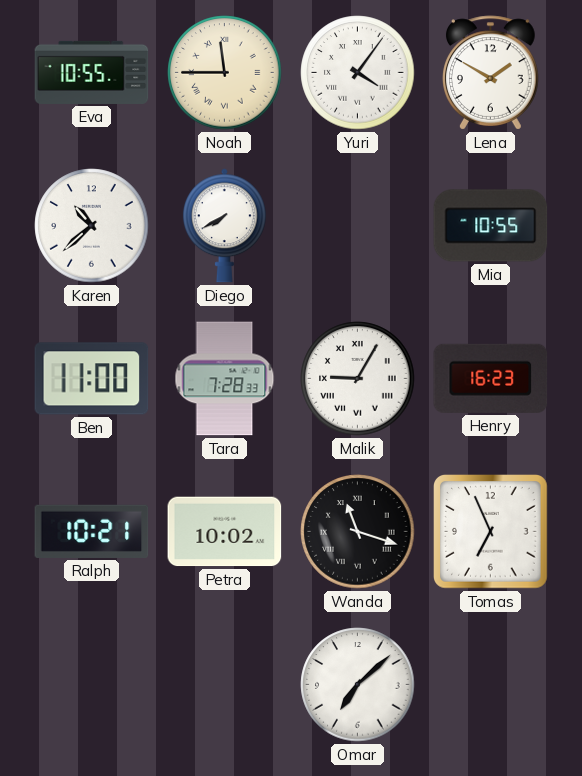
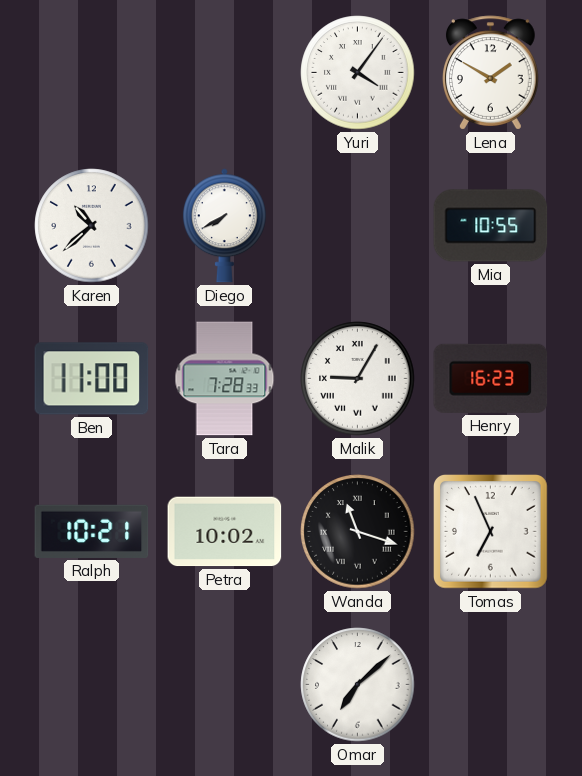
Eva: 10:55 -> none
Noah: 11:45 -> none
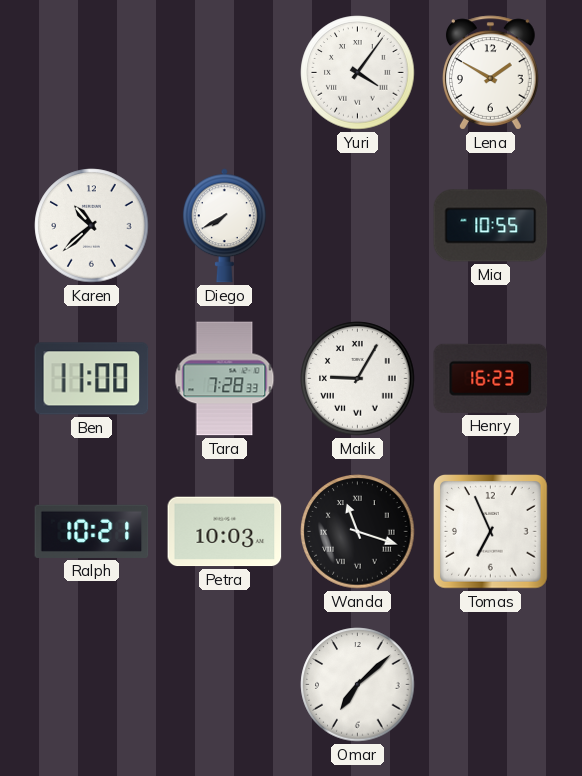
Petra: 10:02 -> 10:03
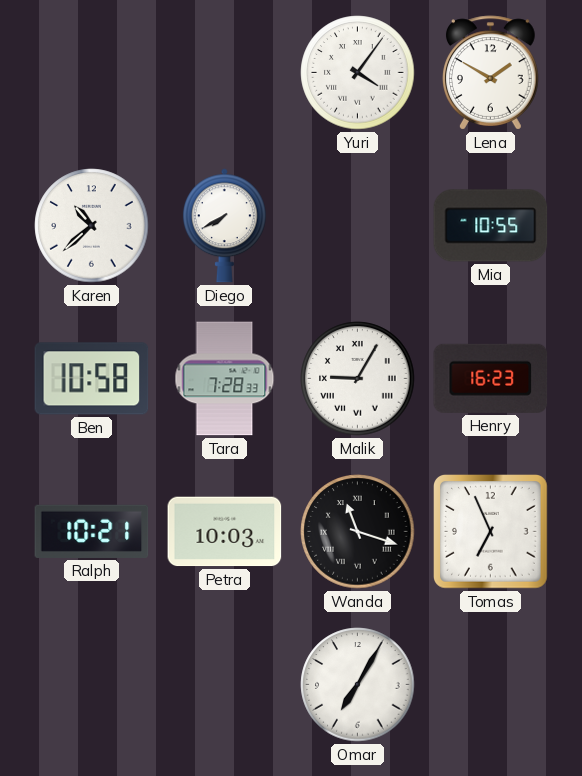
Ben: 11:00 -> 10:58
Omar: 7:08 -> 7:05
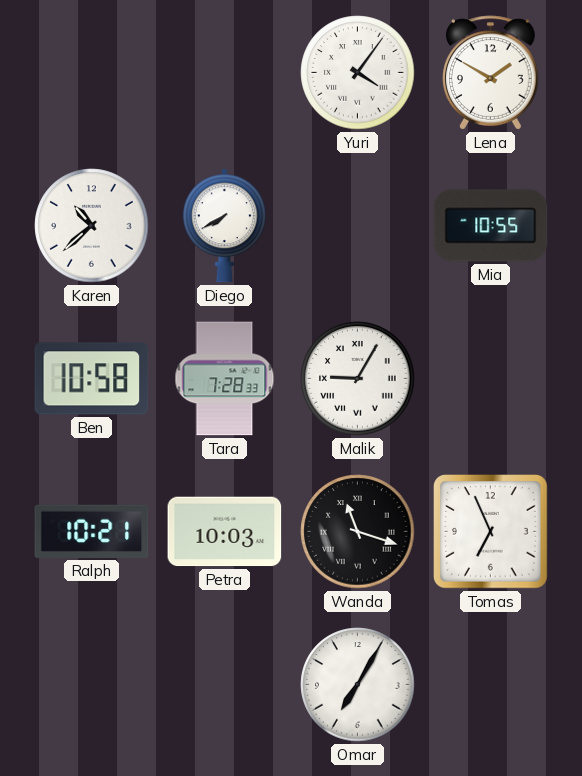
Henry: 16:23 -> none
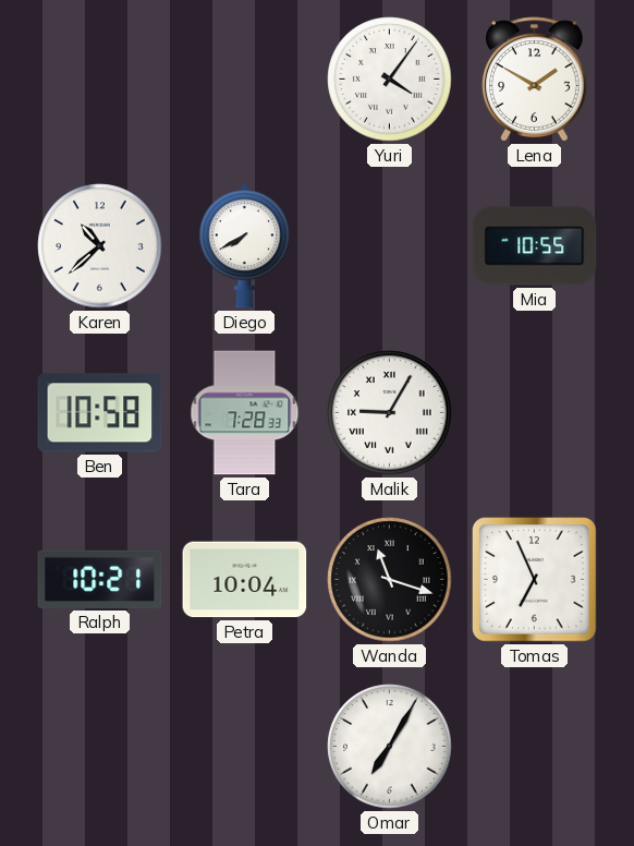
Petra: 10:03 -> 10:04
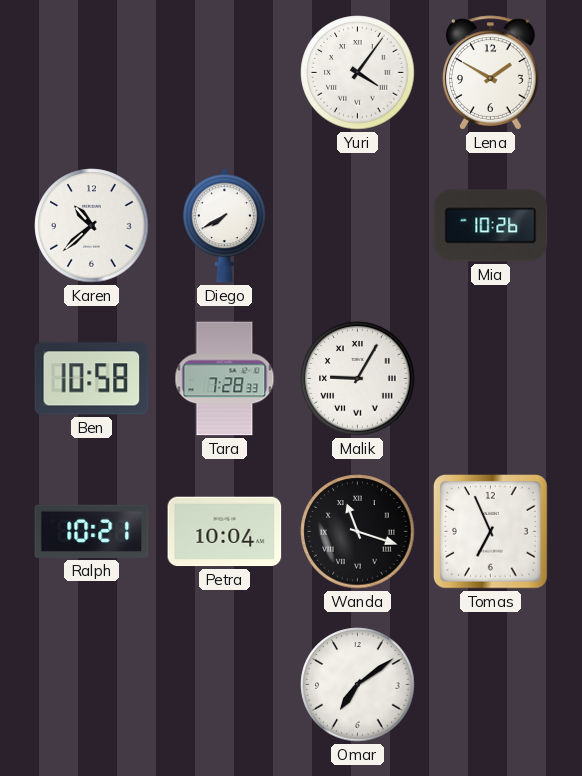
Mia: 10:55 -> 10:26
Omar: 7:05 -> 7:09
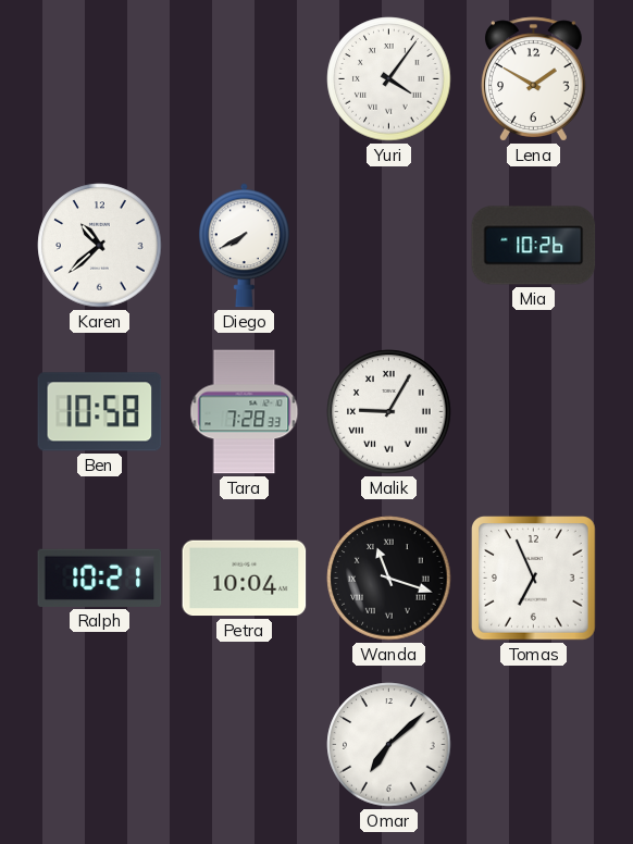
Omar: 7:09 -> 7:08
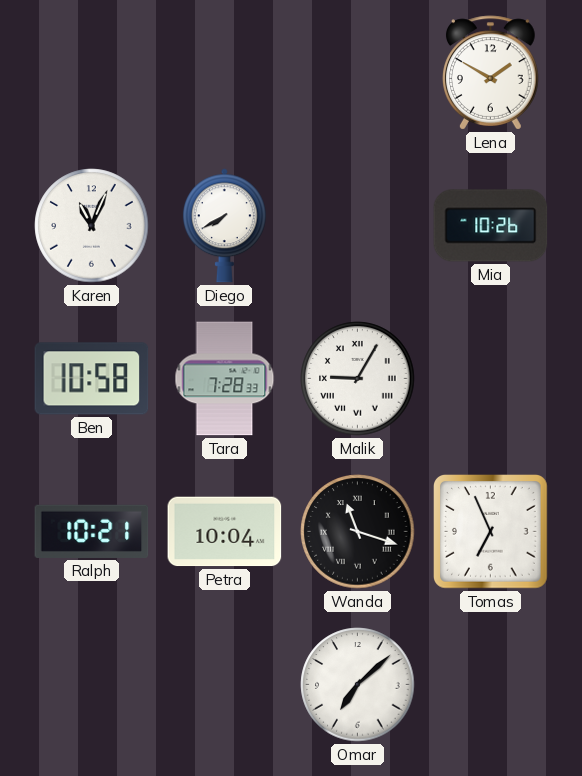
Yuri: 4:06 -> none
Karen: 10:38 -> 11:04
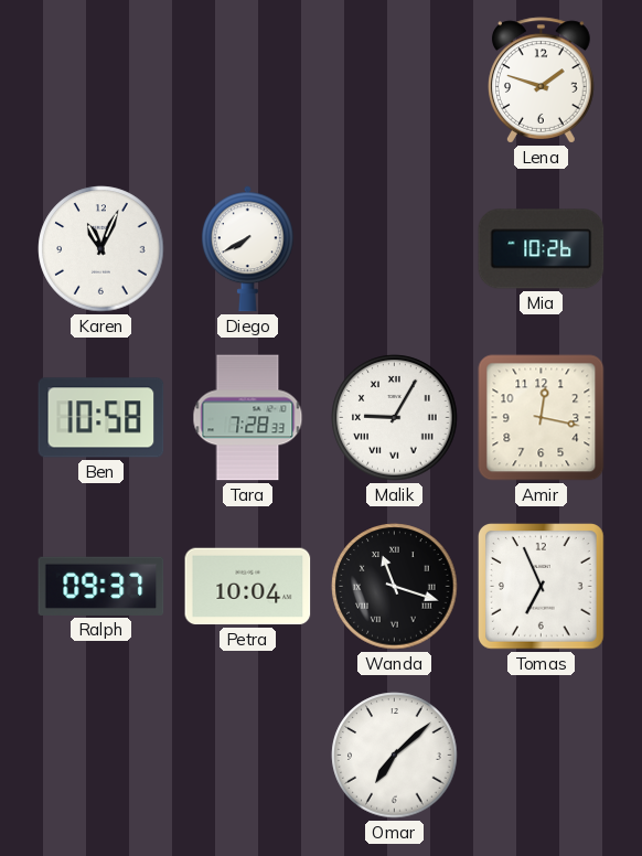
Lena: 1:50 -> 1:48
Amir: none -> 12:17
Ralph: 10:21 -> 09:37
